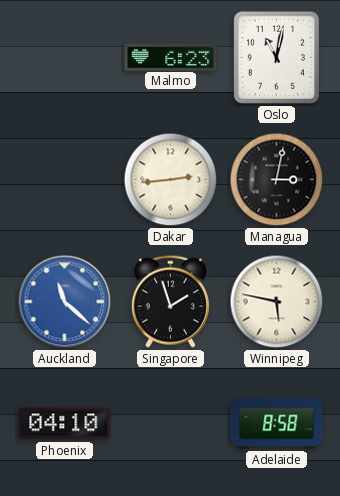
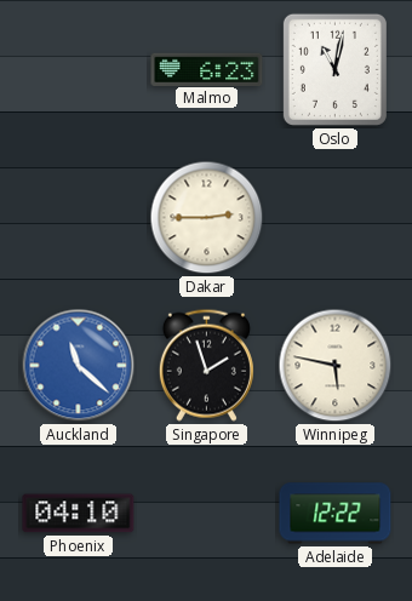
Dakar: 2:44 -> 2:45
Managua: 3:02 -> none
Adelaide: 8:58 -> 12:22
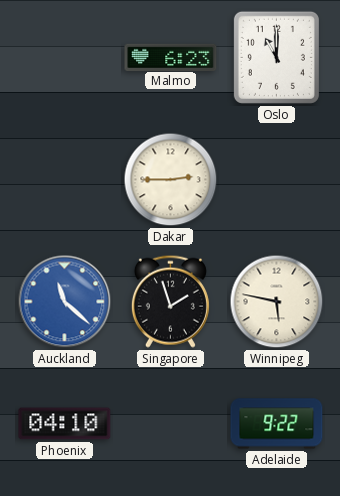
Oslo: 11:02 -> 11:00
Adelaide: 12:22 -> 9:22
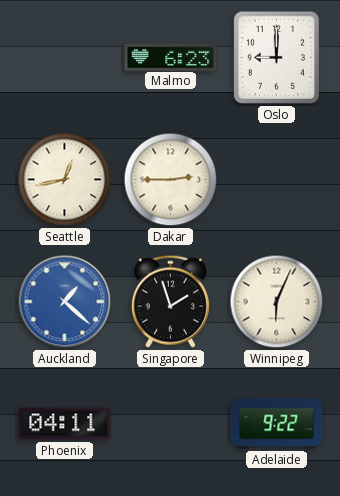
Oslo: 11:00 -> 9:00
Seattle: none -> 12:43
Auckland: 11:22 -> 1:22
Winnipeg: 5:47 -> 6:04
Phoenix: 04:10 -> 04:11
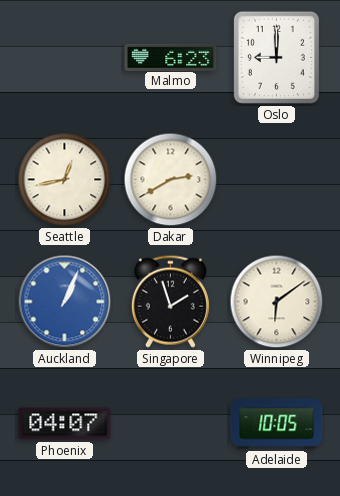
Dakar: 2:45 -> 2:40
Auckland: 1:22 -> 1:04
Winnipeg: 6:04 -> 6:09
Phoenix: 04:11 -> 04:07
Adelaide: 9:22 -> 10:05
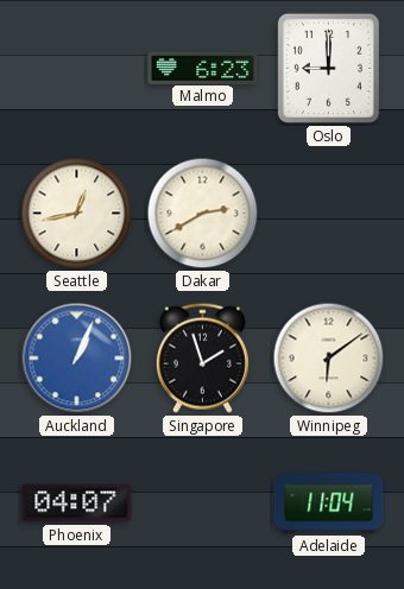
Adelaide: 10:05 -> 11:04
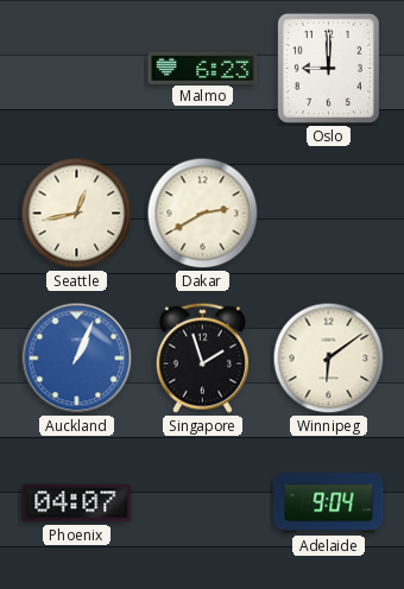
Adelaide: 11:04 -> 9:04
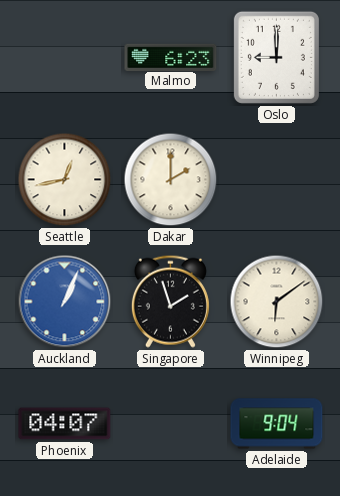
Dakar: 2:40 -> 2:00
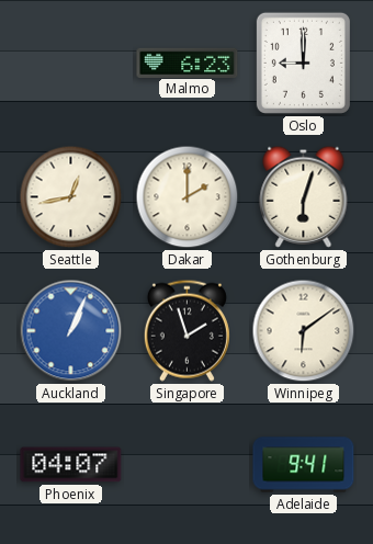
Gothenburg: none -> 6:03
Adelaide: 9:04 -> 9:41
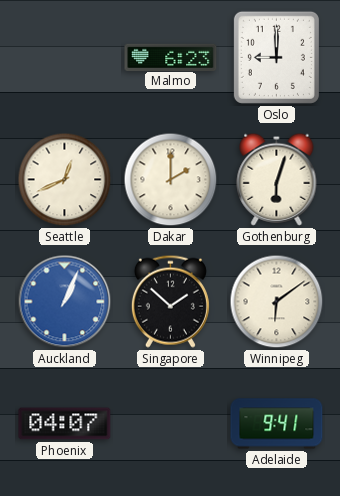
Seattle: 12:43 -> 12:41
Singapore: 1:57 -> 1:52
